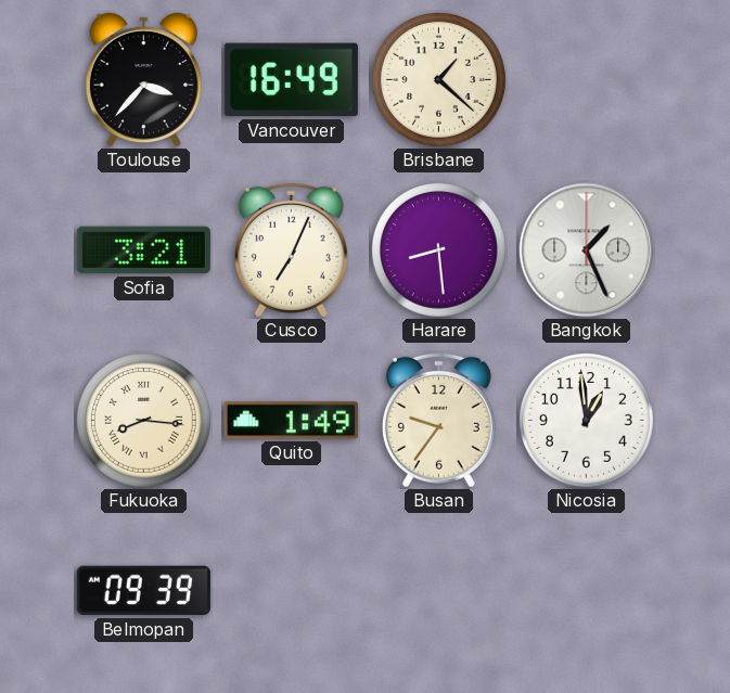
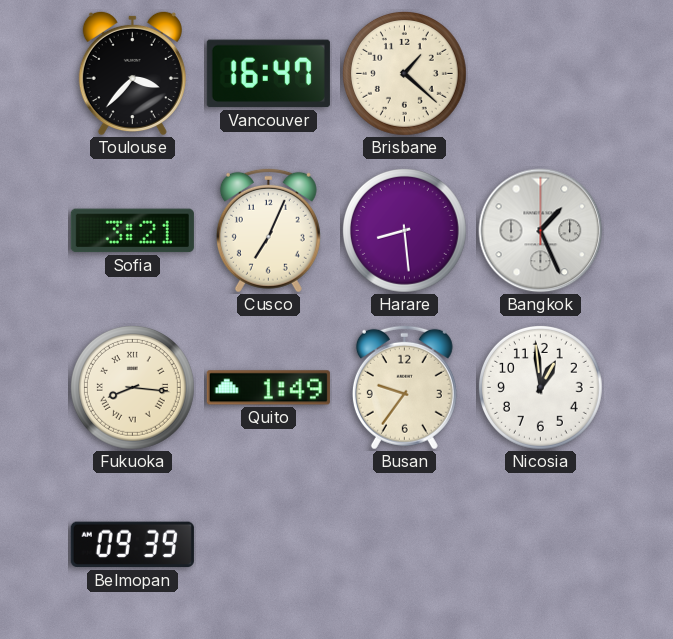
Vancouver: 16:49 -> 16:47
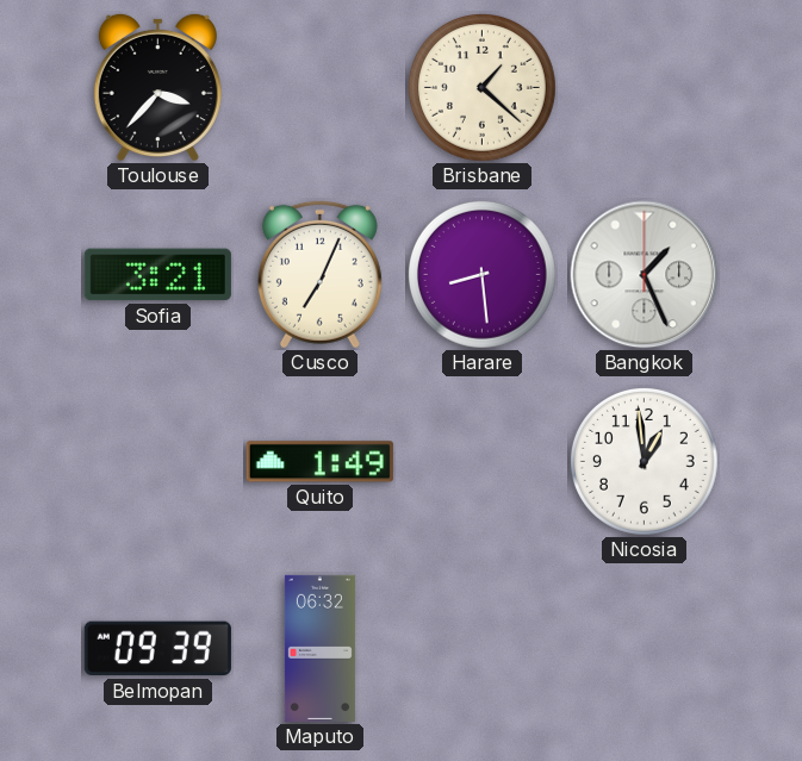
Vancouver: 16:47 -> none
Fukuoka: 8:16 -> none
Busan: 9:36 -> none
Maputo: none -> 06:32
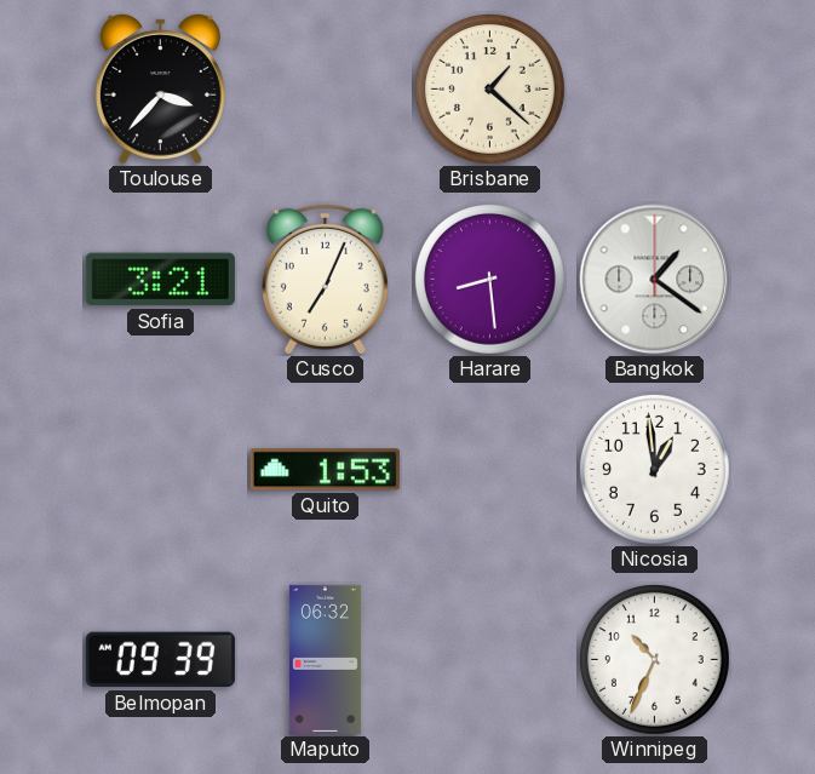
Bangkok: 1:26 -> 1:21
Quito: 1:49 -> 1:53
Winnipeg: none -> 10:34
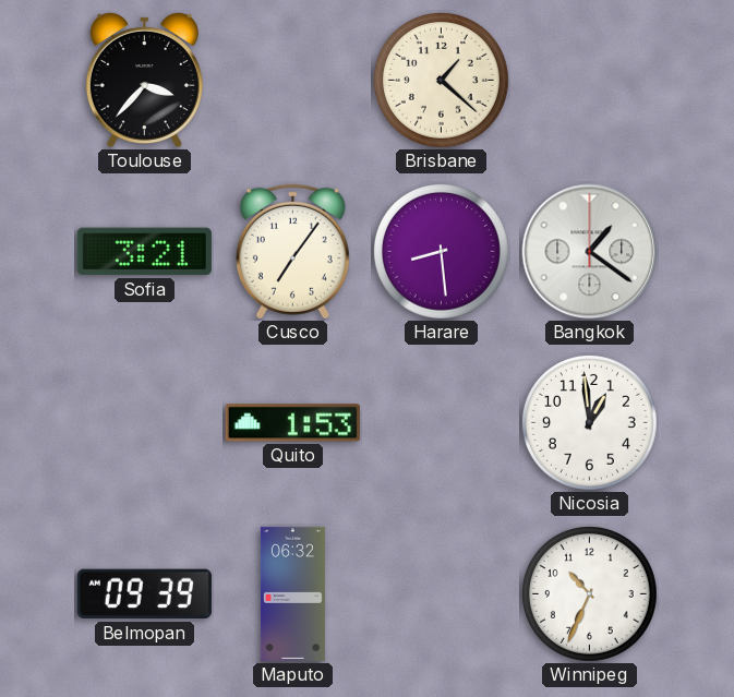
Cusco: 7:04 -> 7:06
